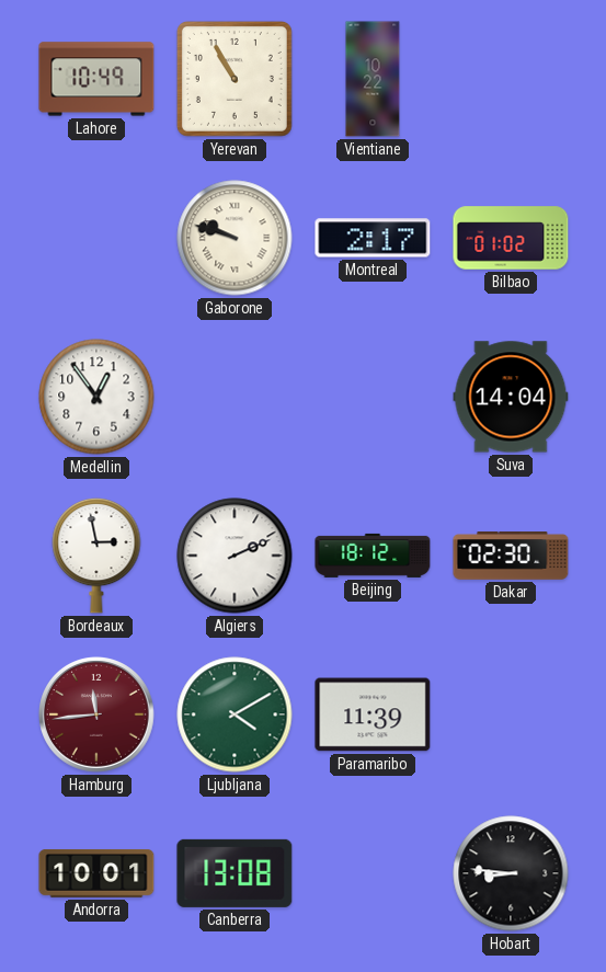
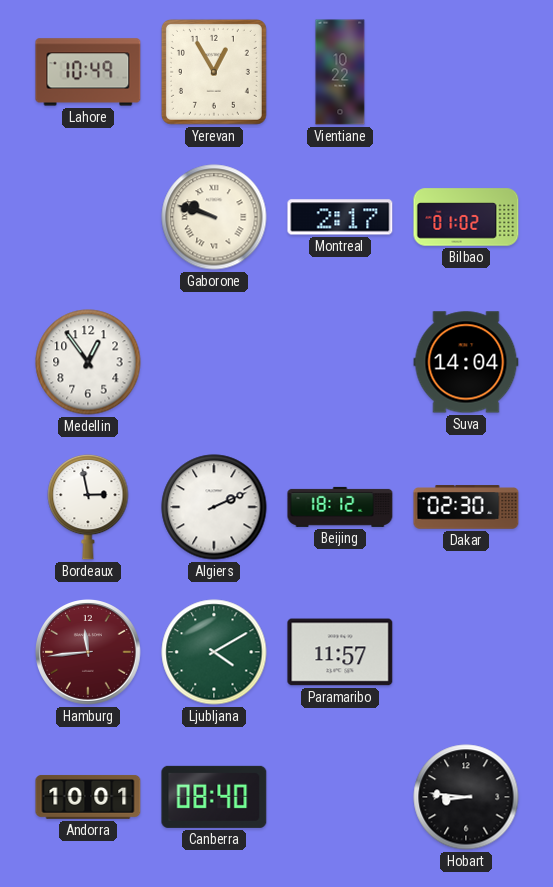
Yerevan: 10:55 -> 12:55
Paramaribo: 11:39 -> 11:57
Canberra: 13:08 -> 08:40
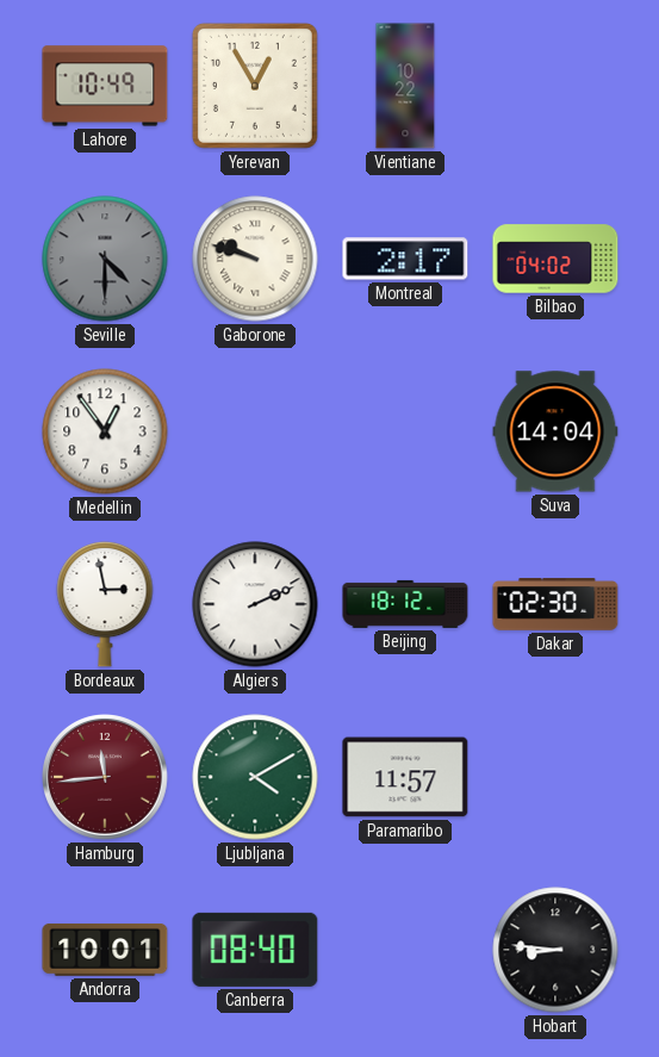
Seville: none -> 4:30
Bilbao: 01:02 -> 04:02
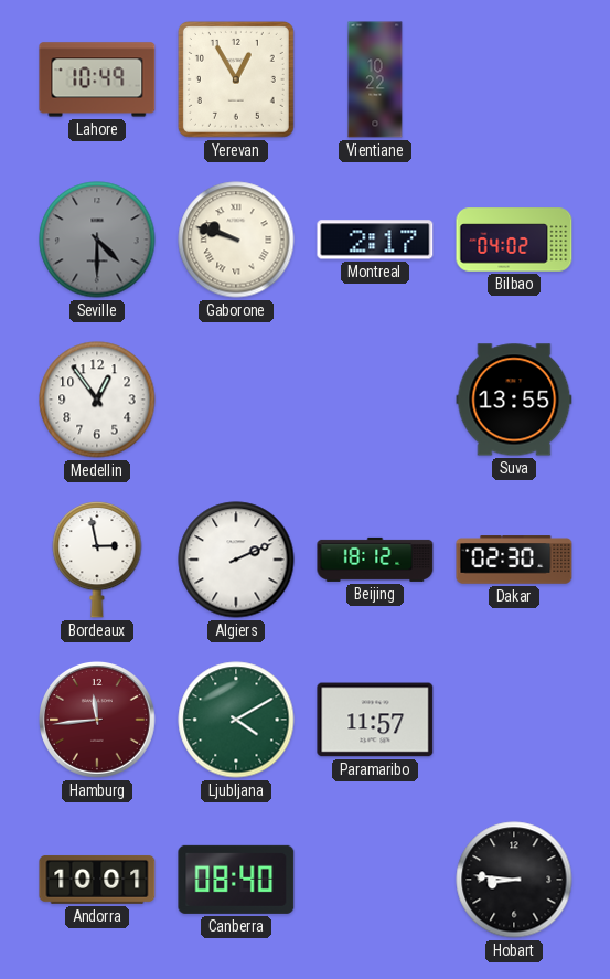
Suva: 14:04 -> 13:55
